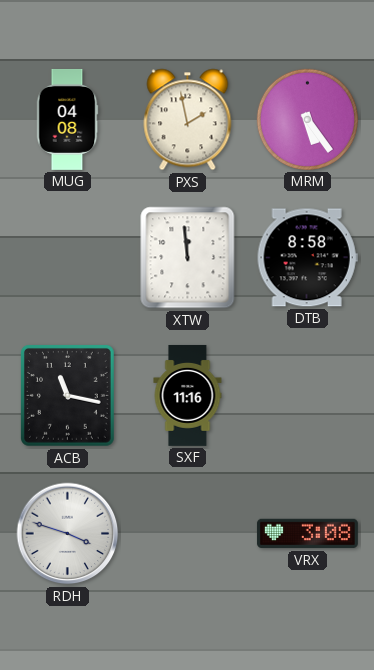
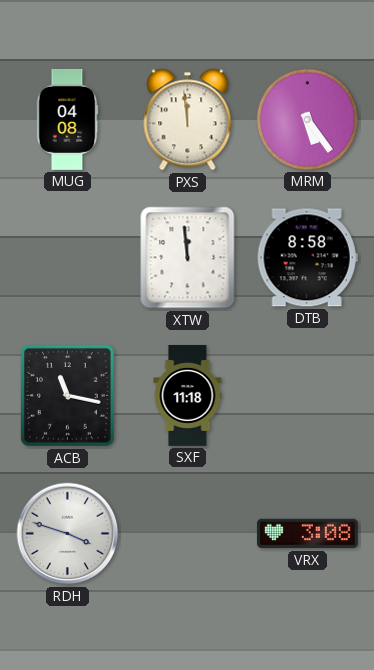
PXS: 1:58 -> 11:59
SXF: 11:16 -> 11:18
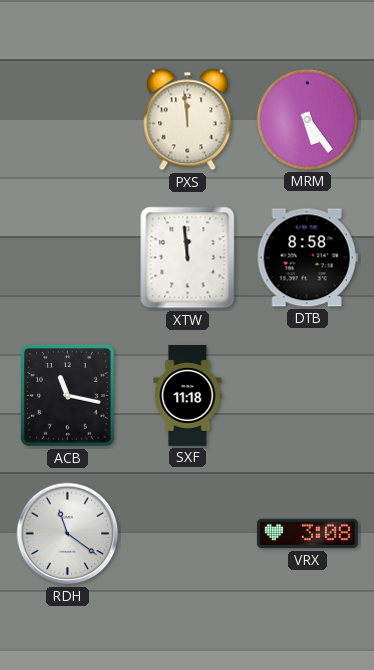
MUG: 04:08 -> none
RDH: 3:48 -> 11:21
